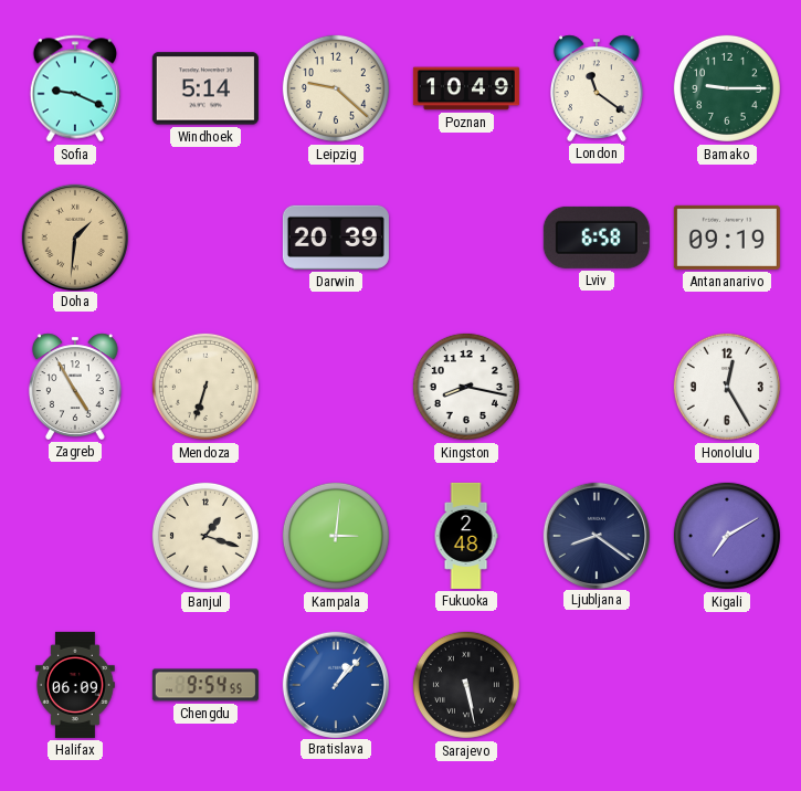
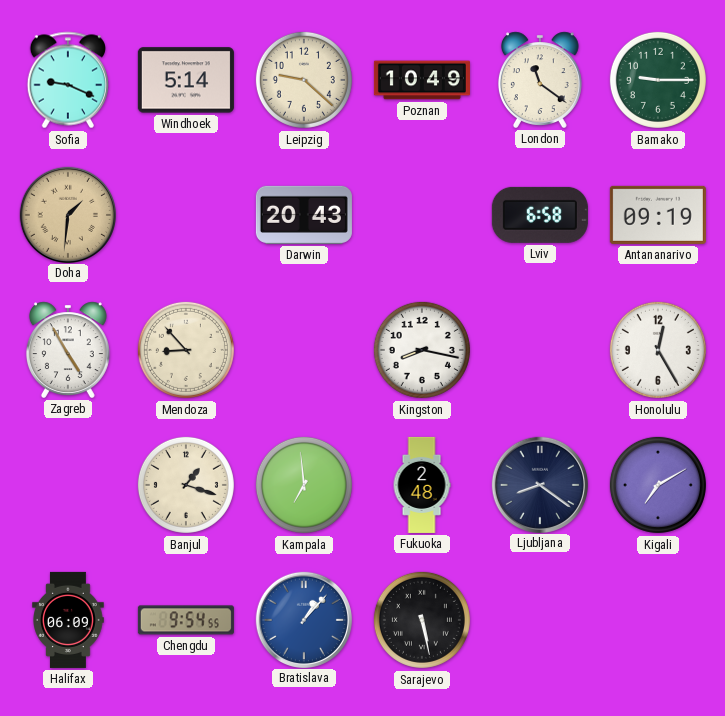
Darwin: 20:39 -> 20:43
Mendoza: 6:33 -> 8:53
Kampala: 3:01 -> 6:59
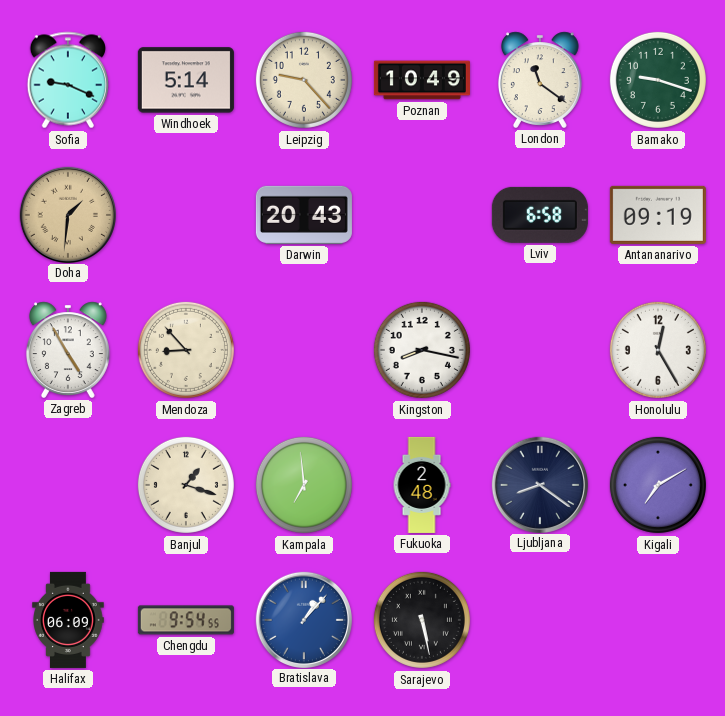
Leipzig: 9:22 -> 9:23
Bamako: 9:15 -> 9:18
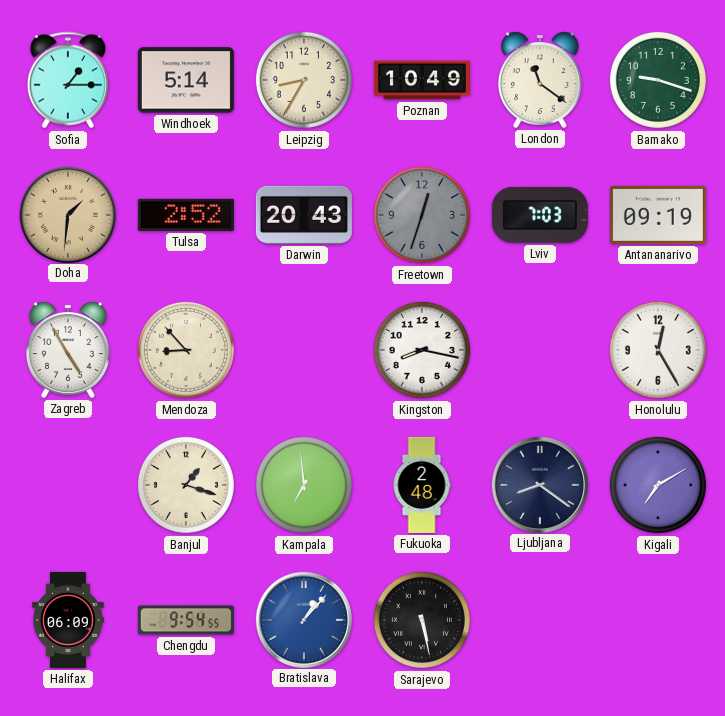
Sofia: 9:19 -> 1:15
Leipzig: 9:23 -> 8:35
Tulsa: none -> 2:52
Freetown: none -> 12:33
Lviv: 6:58 -> 7:03
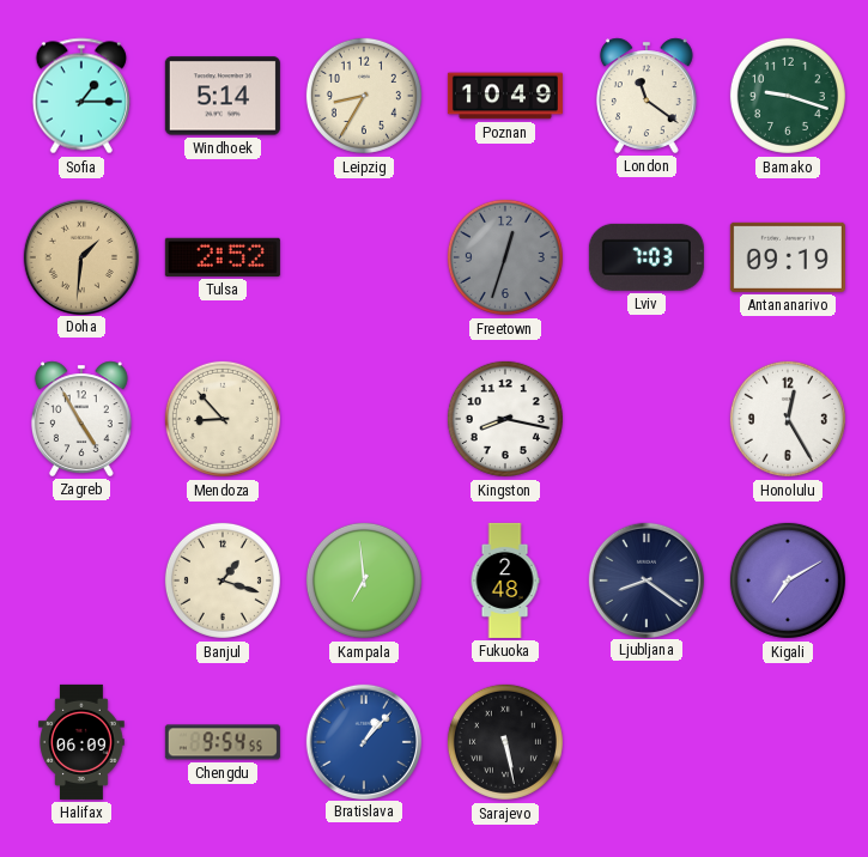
Darwin: 20:43 -> none
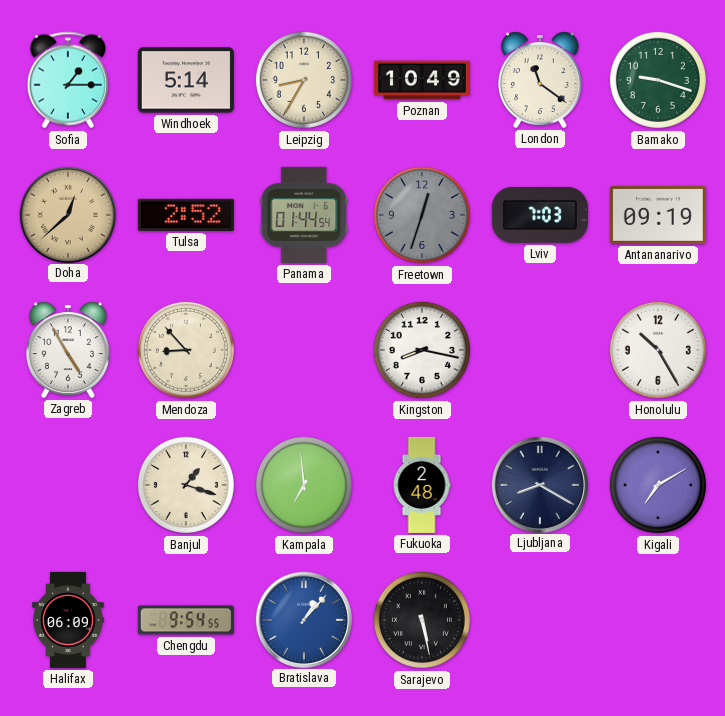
Doha: 1:31 -> 12:38
Panama: none -> 01:44
Honolulu: 12:25 -> 10:25
Ljubljana: 8:21 -> 8:20
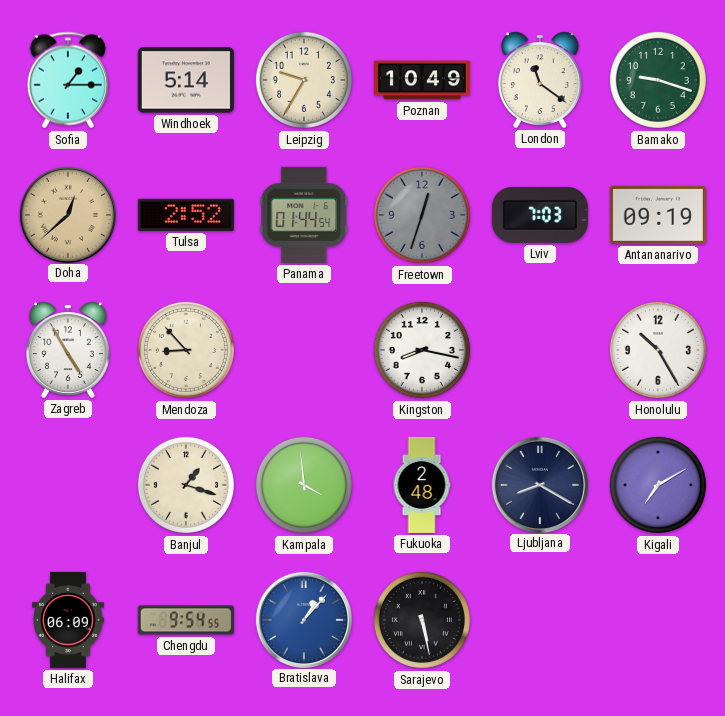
Leipzig: 8:35 -> 9:35
Kampala: 6:59 -> 3:59
